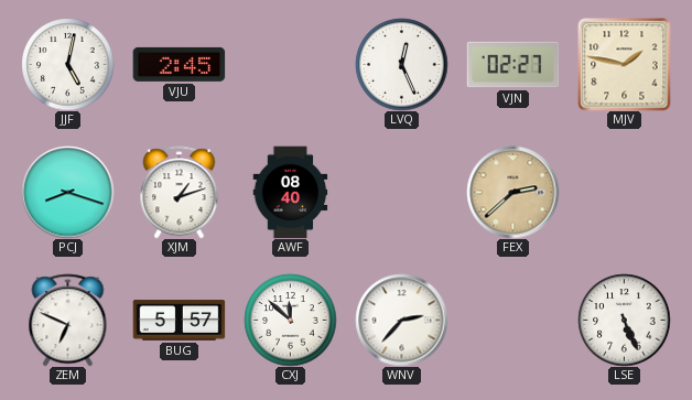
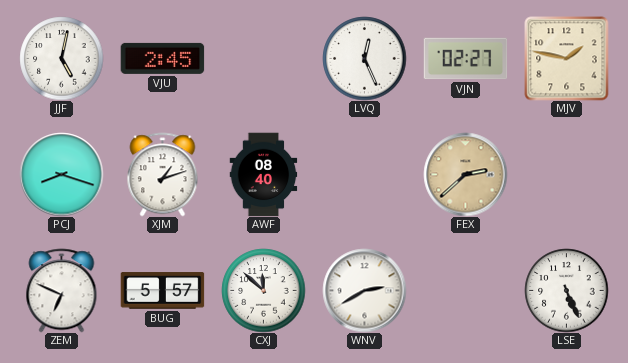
WNV: 2:37 -> 2:40
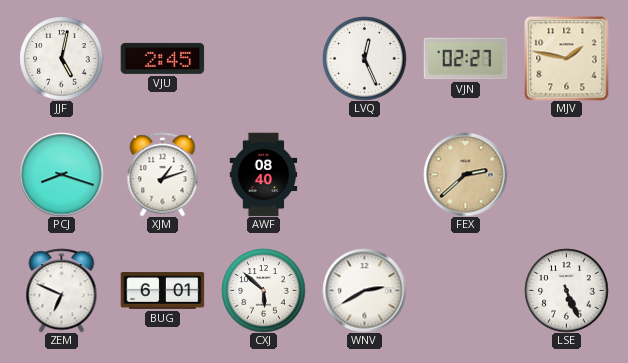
BUG: 5:57 -> 6:01
CXJ: 11:52 -> 5:52
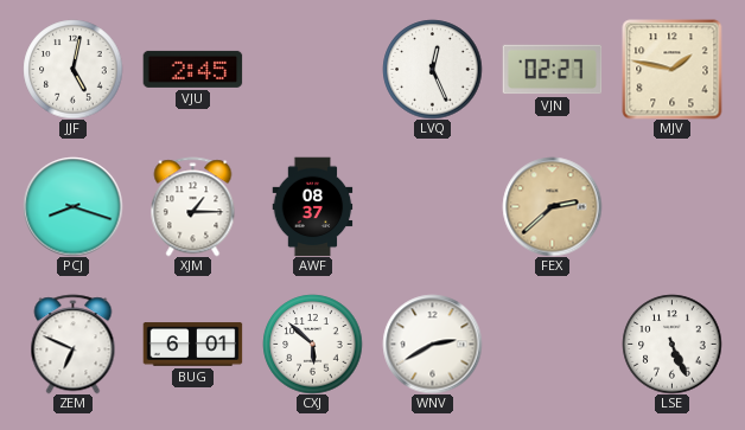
XJM: 1:12 -> 1:15
AWF: 08:40 -> 08:37
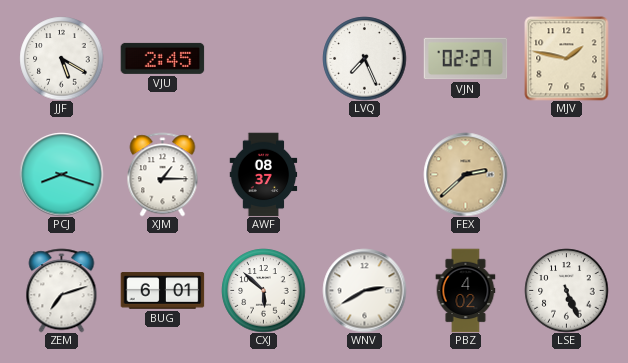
JJF: 5:02 -> 5:20
LVQ: 12:26 -> 7:26
ZEM: 6:49 -> 7:12
PBZ: none -> 4:02
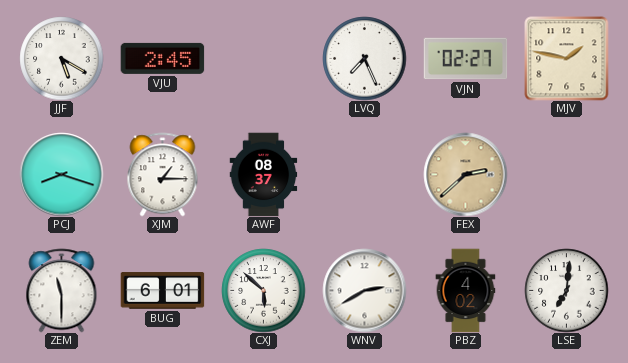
ZEM: 7:12 -> 11:30
LSE: 5:26 -> 7:01
